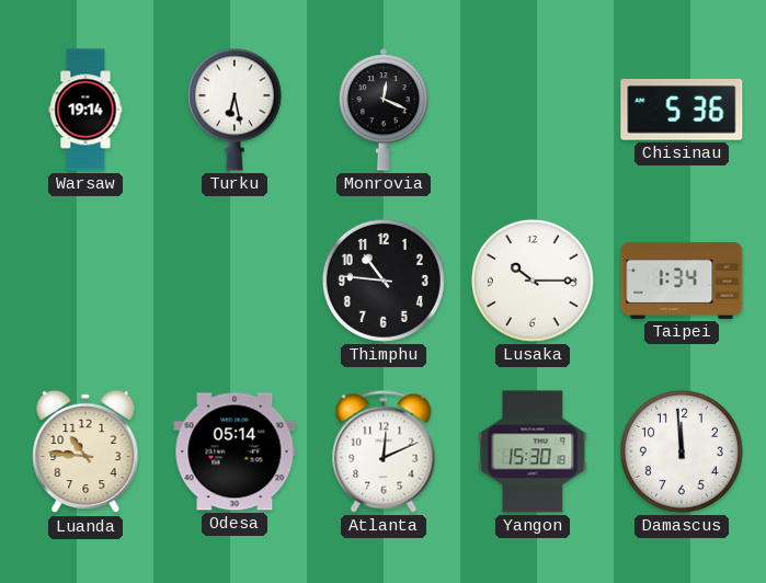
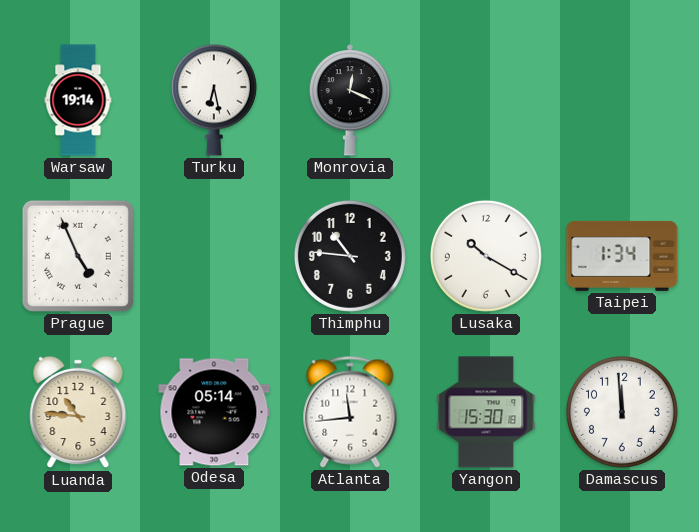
Chisinau: 5:36 -> none
Prague: none -> 4:56
Lusaka: 10:15 -> 10:20
Atlanta: 12:11 -> 11:44
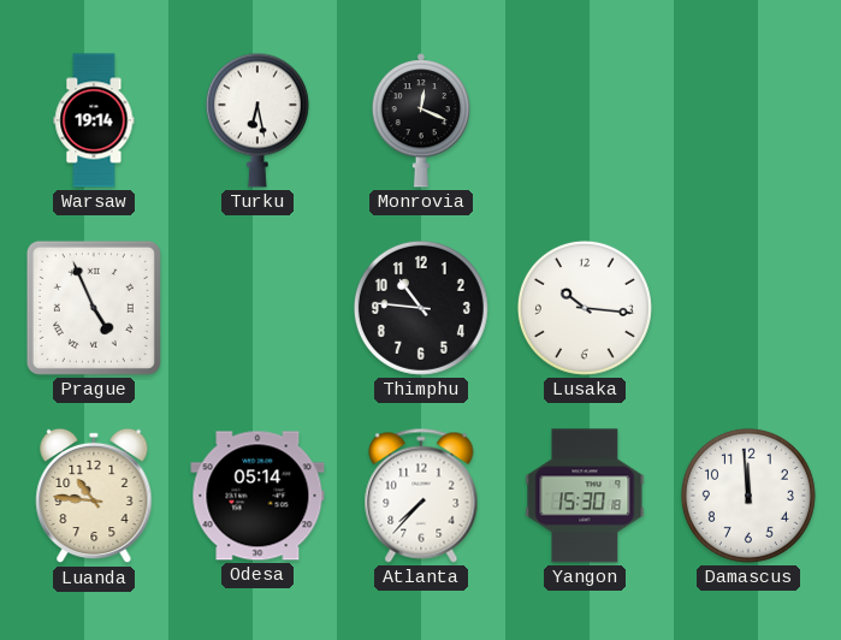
Lusaka: 10:20 -> 10:16
Taipei: 1:34 -> none
Atlanta: 11:44 -> 7:37
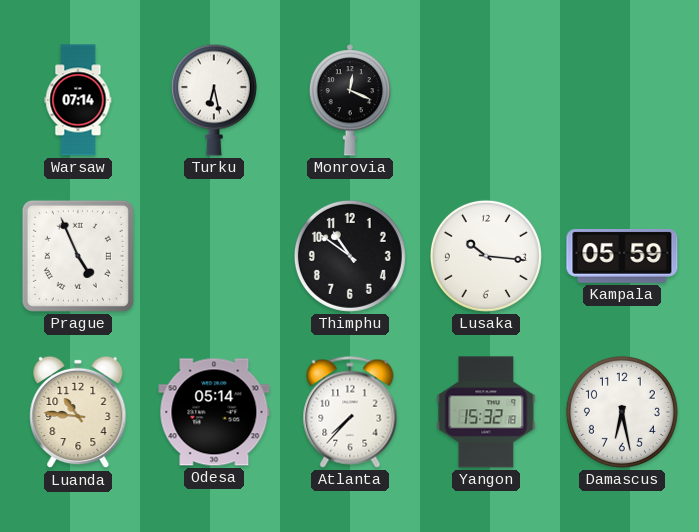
Warsaw: 19:14 -> 07:14
Thimphu: 10:46 -> 10:51
Kampala: none -> 05:59
Yangon: 15:30 -> 15:32
Damascus: 11:59 -> 6:28
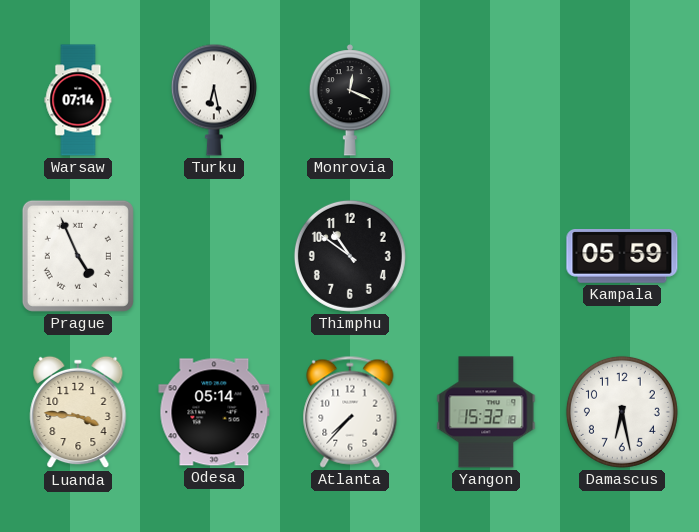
Lusaka: 10:16 -> none
Luanda: 10:46 -> 3:46
